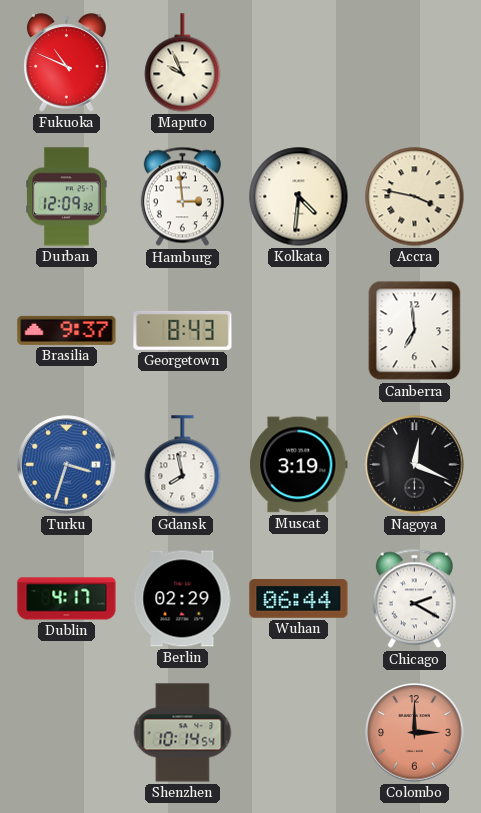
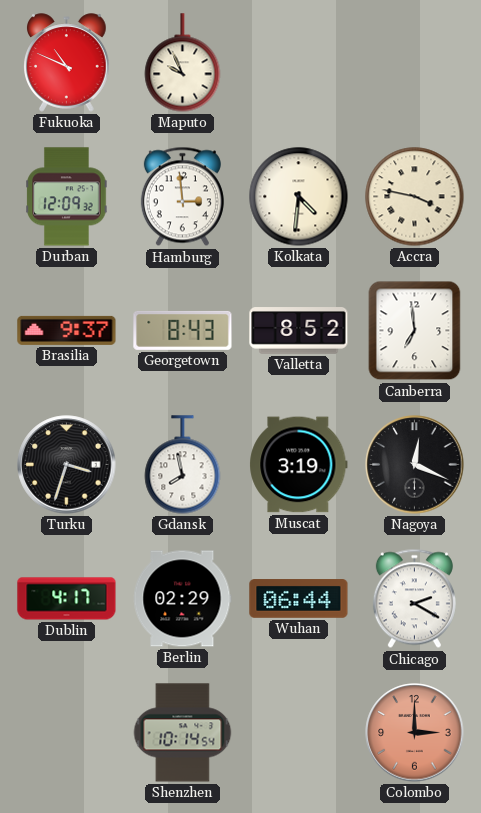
Valletta: none -> 8:52
Turku dial: blue -> black
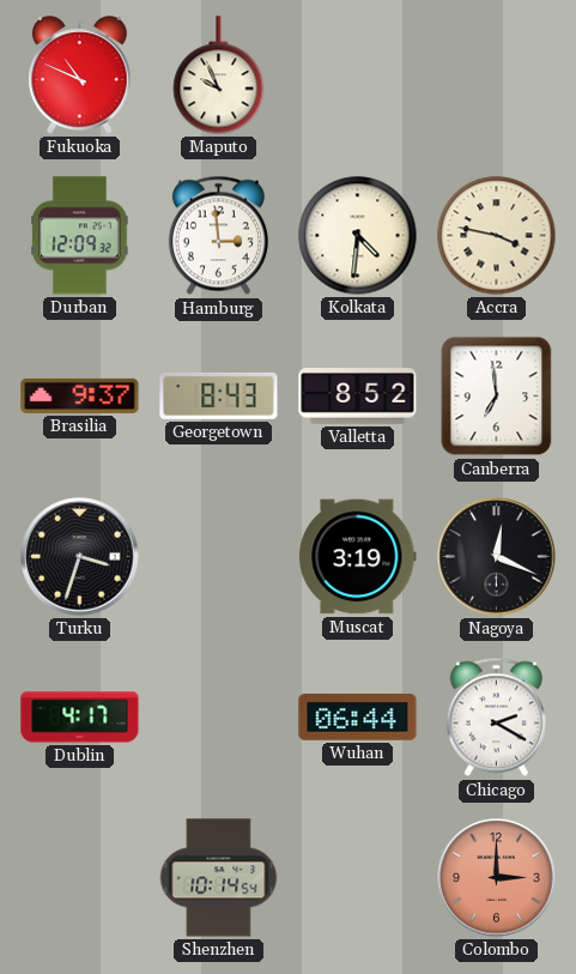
Gdansk: 7:58 -> none
Berlin: 02:29 -> none
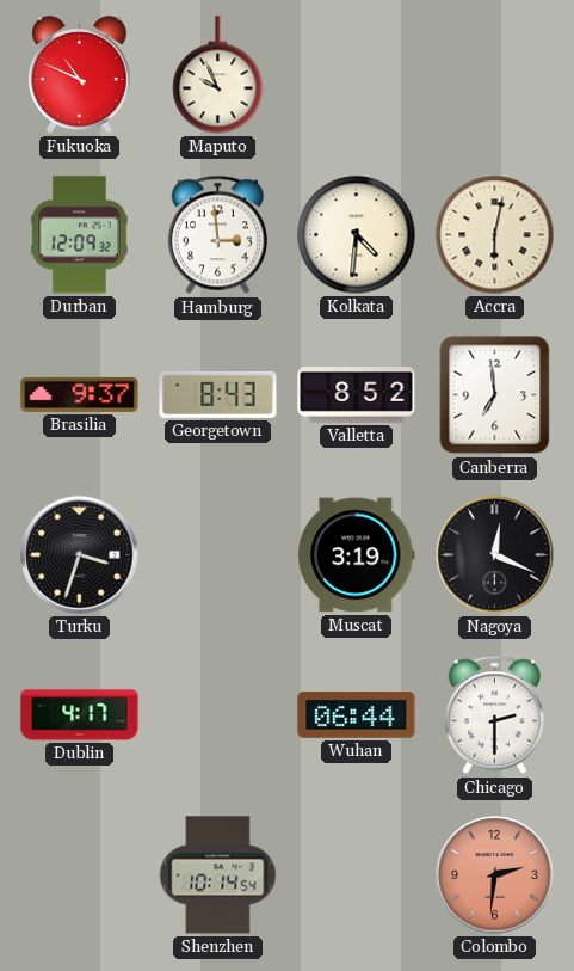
Accra: 3:47 -> 6:02
Chicago: 2:20 -> 2:30
Colombo: 3:00 -> 2:31
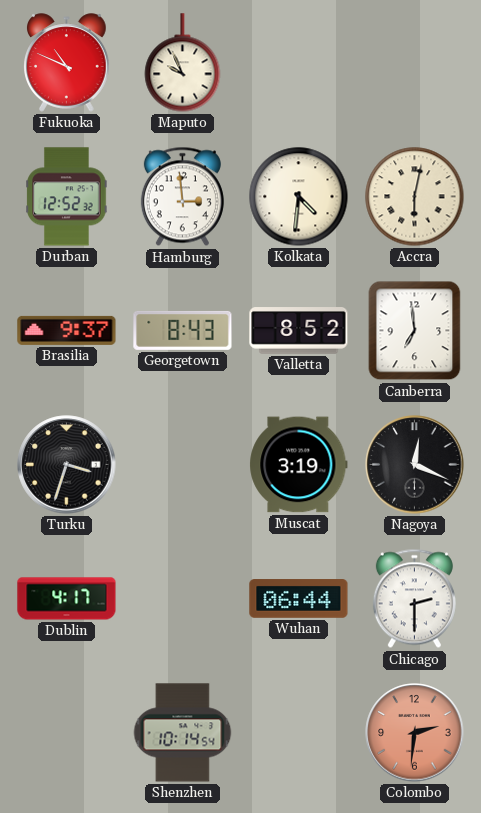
Durban: 12:09 -> 12:52
